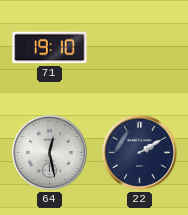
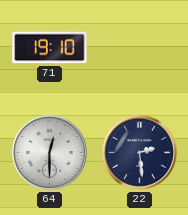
64: 12:28 -> 12:30
22: 2:10 -> 2:29
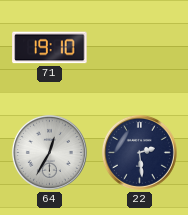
64: 12:30 -> 12:35
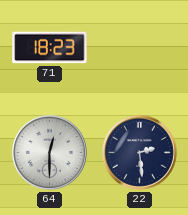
71: 19:10 -> 18:23
64: 12:35 -> 12:30
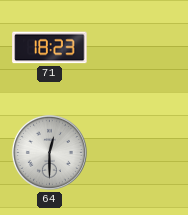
22: 2:29 -> none
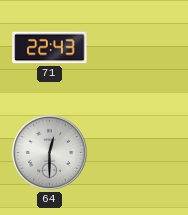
71: 18:23 -> 22:43
